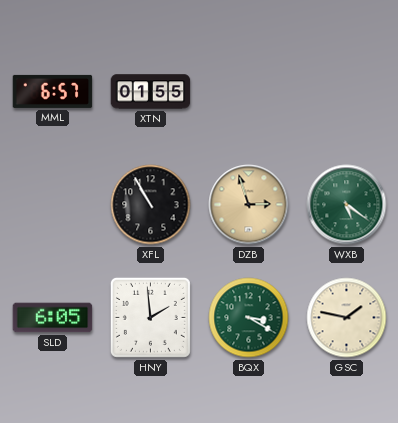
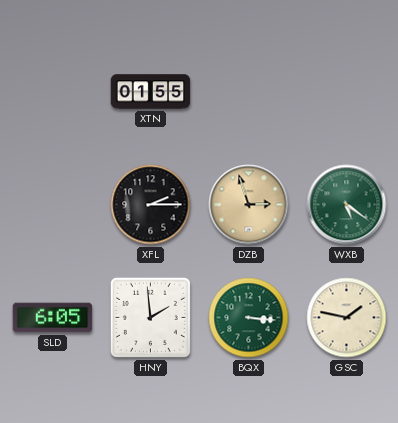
MML: 6:57 -> none
XFL: 10:55 -> 2:15
BQX: 3:20 -> 3:16
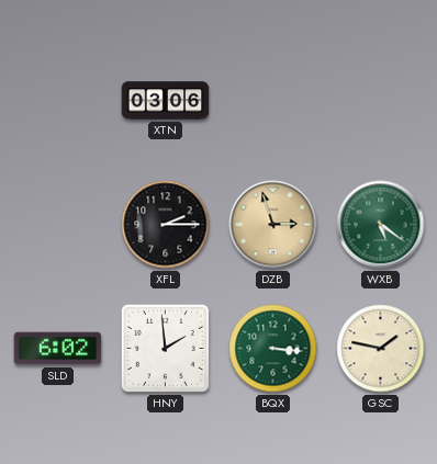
XTN: 01:55 -> 03:06
SLD: 6:05 -> 6:02
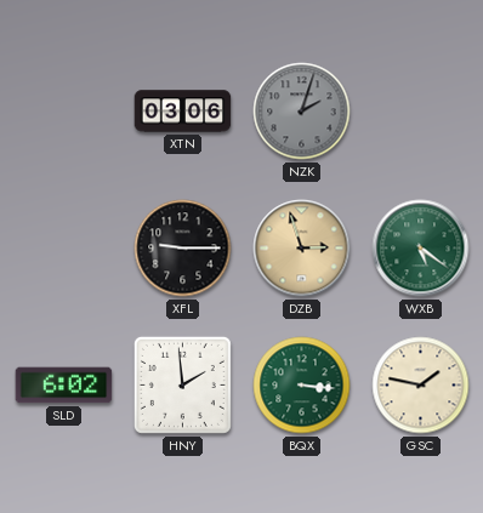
NZK: none -> 2:03
XFL: 2:15 -> 9:15
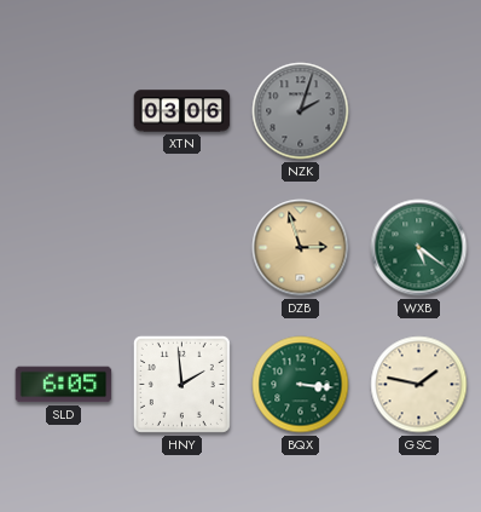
XFL: 9:15 -> none
SLD: 6:02 -> 6:05
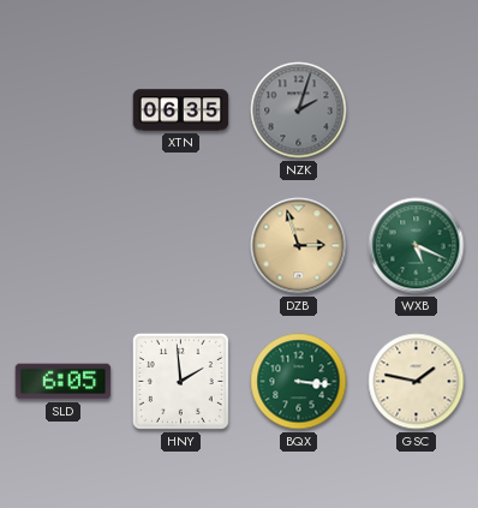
XTN: 03:06 -> 06:35
WXB: 5:21 -> 5:19
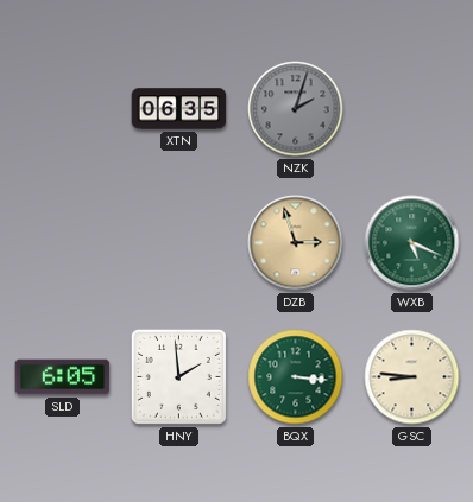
GSC: 1:47 -> 8:46
